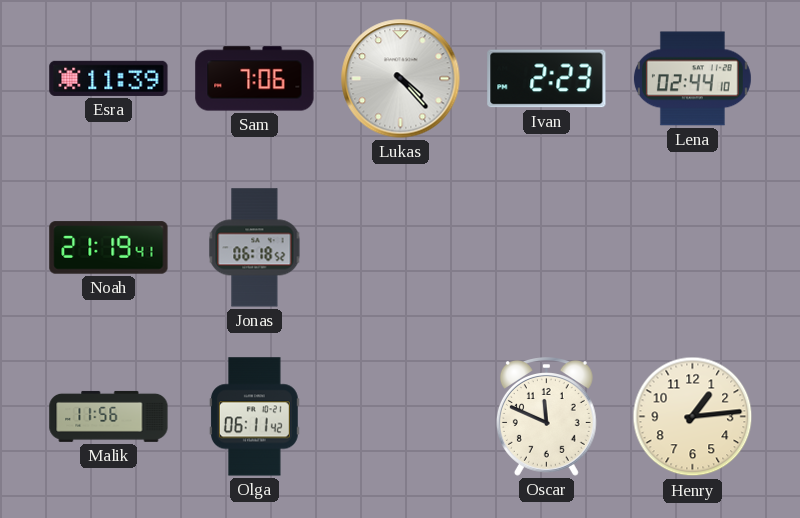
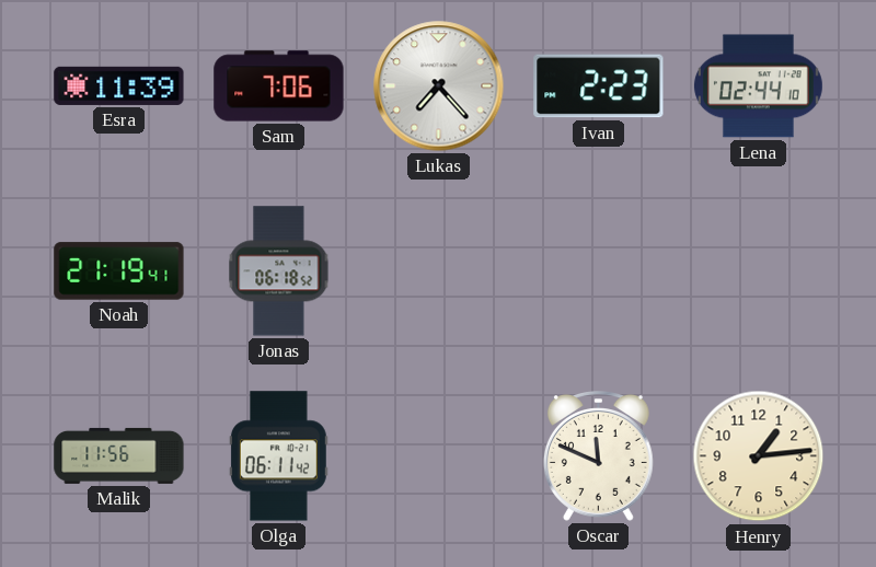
Lukas: 4:23 -> 7:23
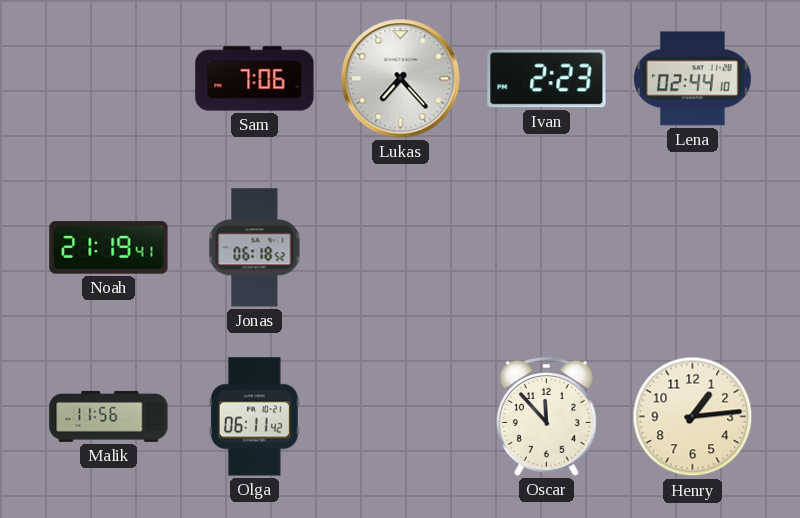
Esra: 11:39 -> none
Oscar: 11:49 -> 11:53
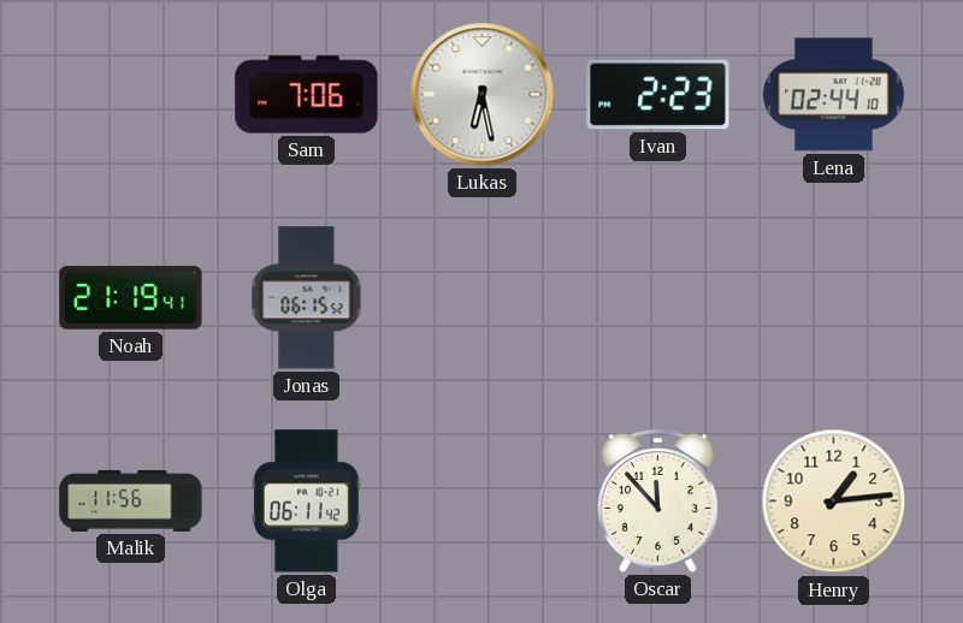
Lukas: 7:23 -> 6:28
Jonas: 06:18 -> 06:15
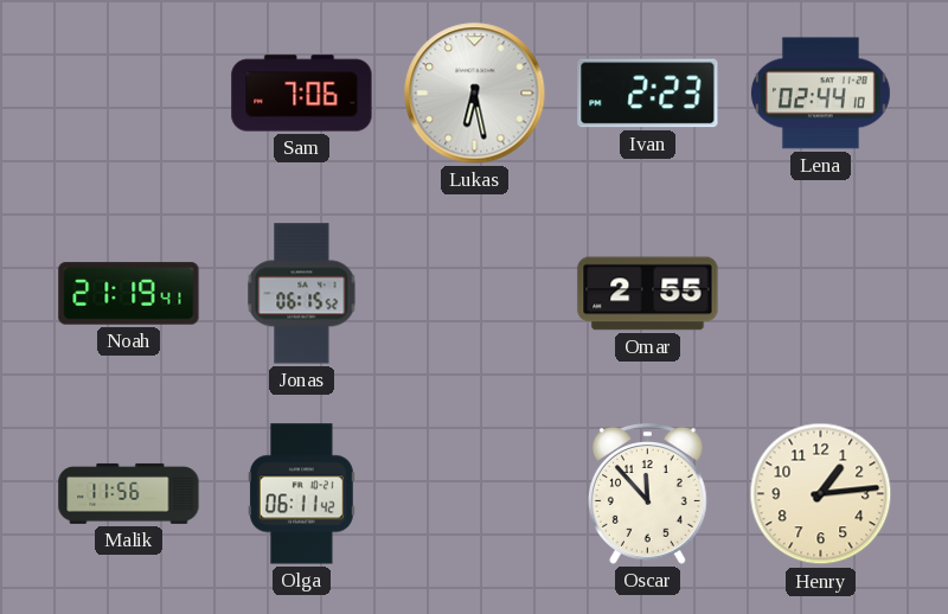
Omar: none -> 2:55
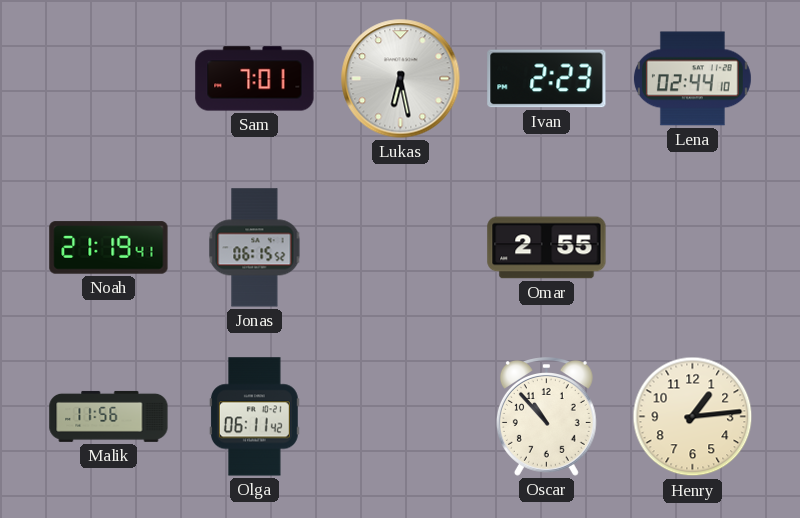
Sam: 7:06 -> 7:01
Oscar: 11:53 -> 10:53
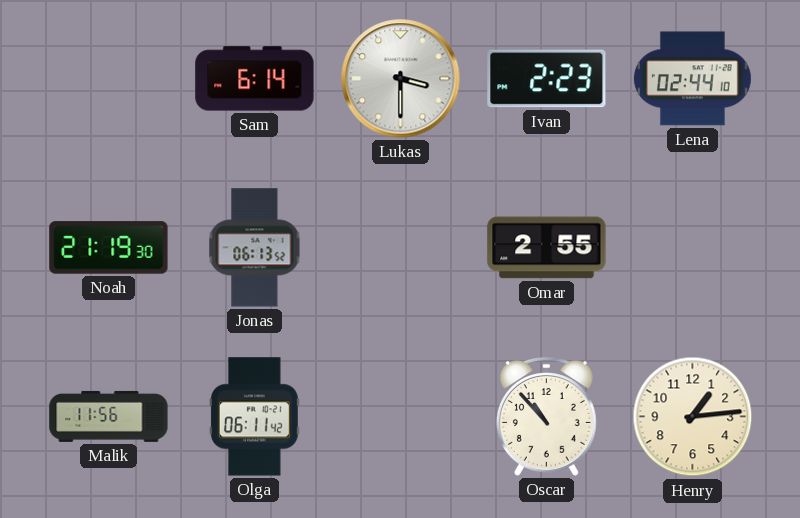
Sam: 7:01 -> 6:14
Lukas: 6:28 -> 3:30
Noah: 21:19:41 -> 21:19:30
Jonas: 06:15 -> 06:13
